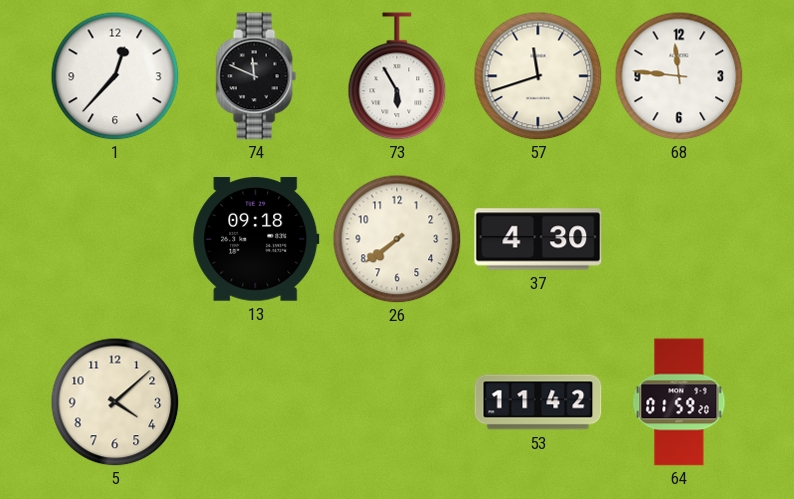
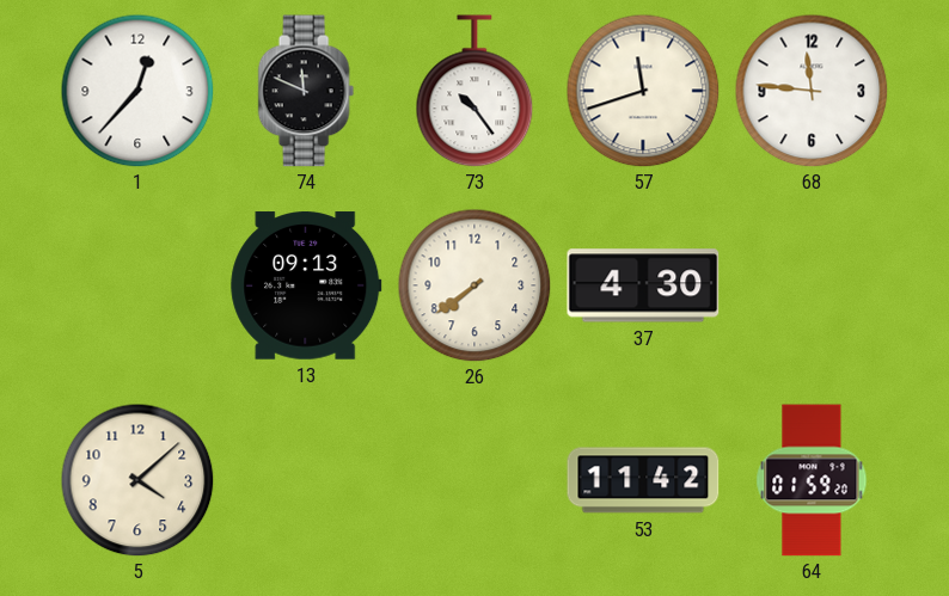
73: 5:55 -> 10:24
13: 09:18 -> 09:13
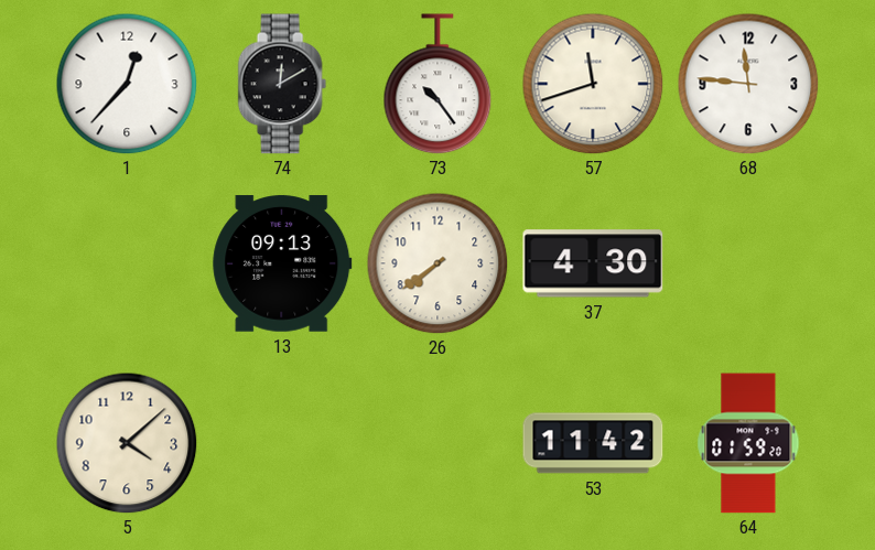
74: 11:49 -> 12:10
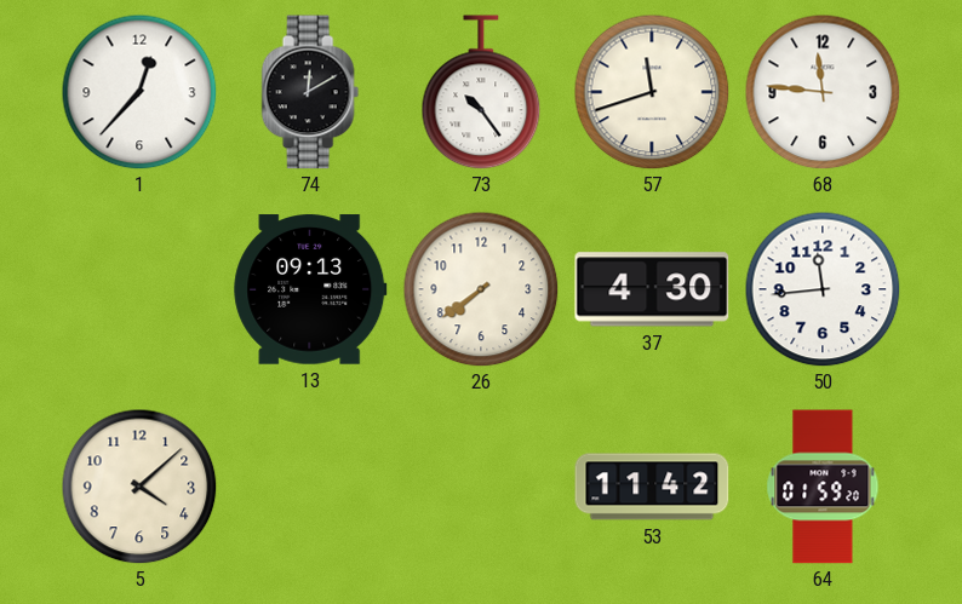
50: none -> 11:44
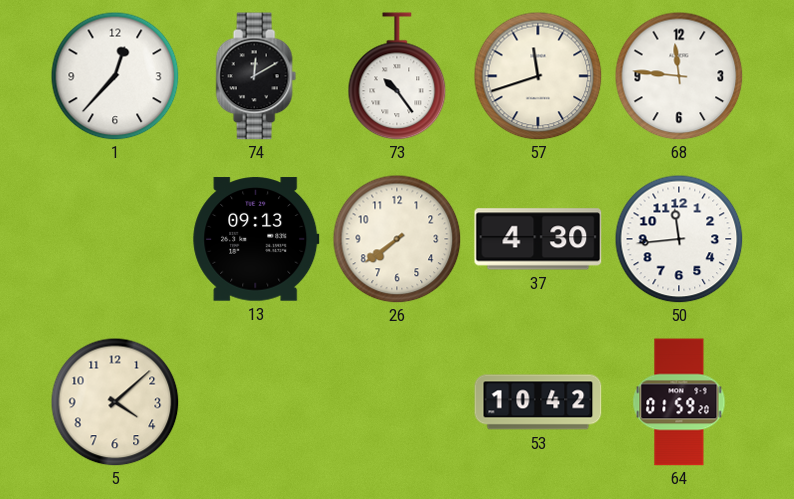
53: 11:42 -> 10:42
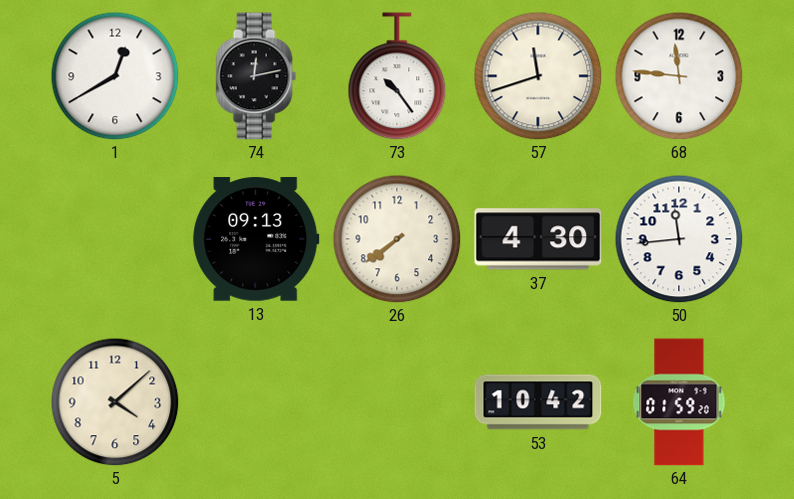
1: 12:37 -> 12:40
74: 12:10 -> 12:13
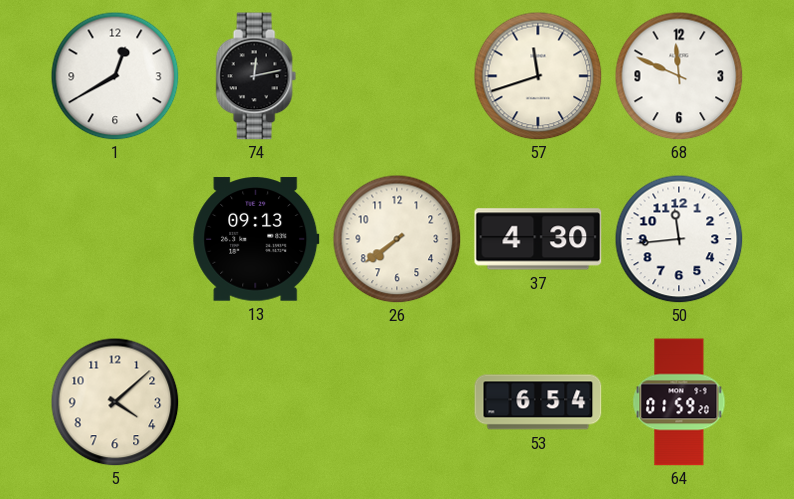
73: 10:24 -> none
68: 11:46 -> 11:49
53: 10:42 -> 6:54
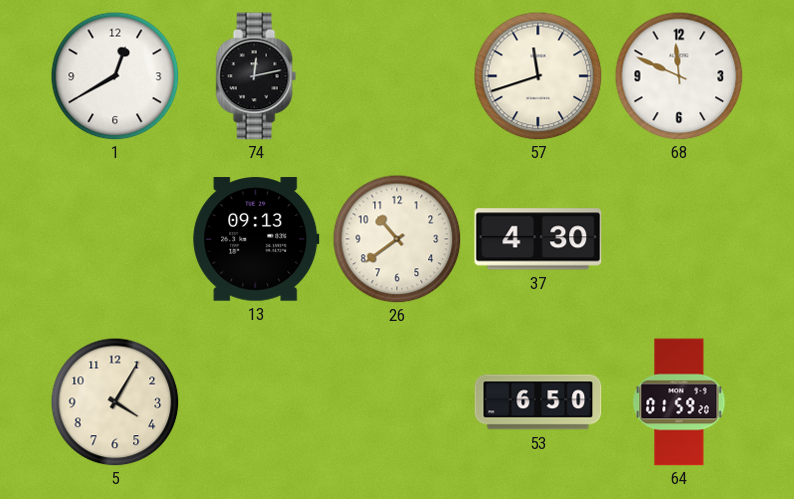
26: 7:39 -> 10:39
50: 11:44 -> none
5: 4:08 -> 4:05
53: 6:54 -> 6:50
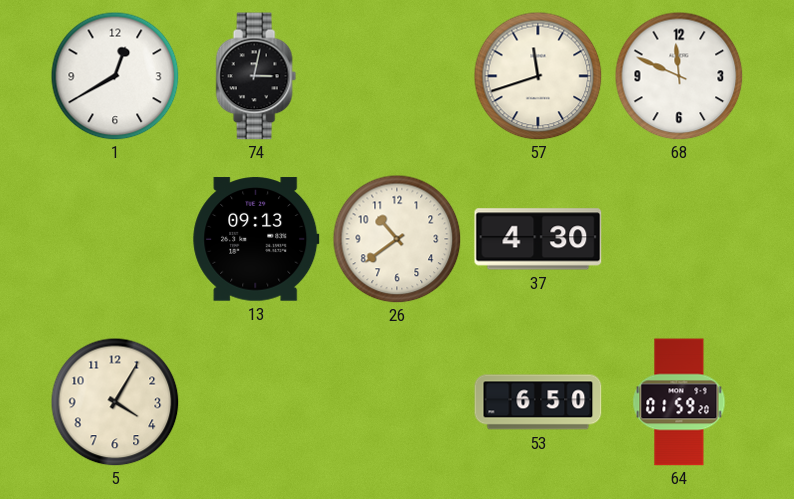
74: 12:13 -> 3:02
